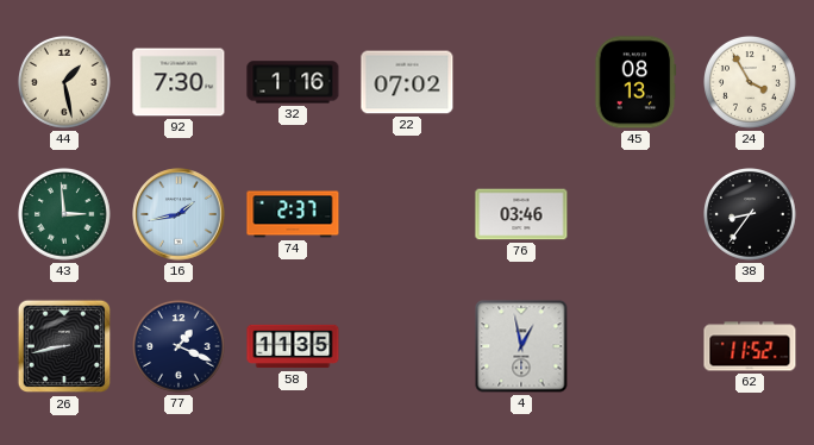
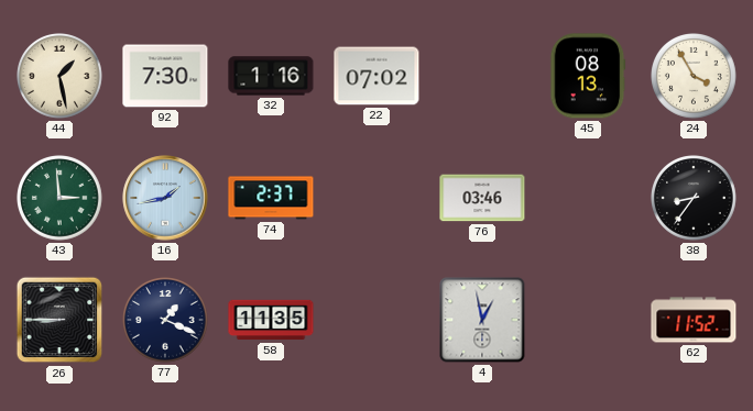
26: 8:43 -> 8:45
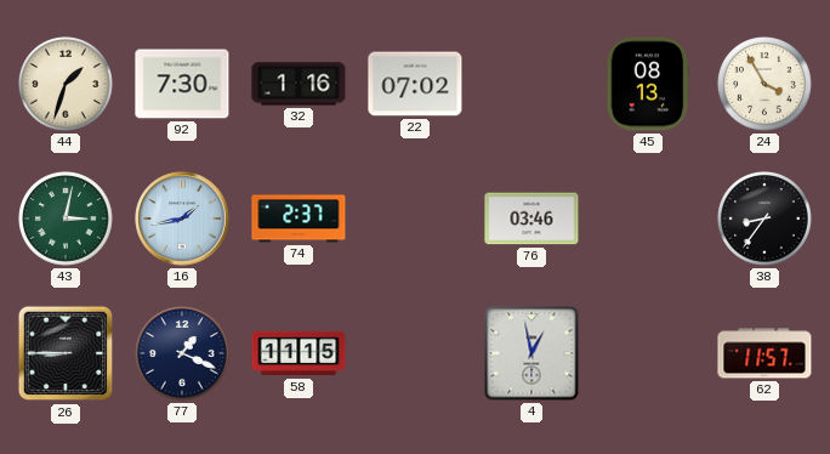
44: 1:28 -> 1:33
43: 2:59 -> 3:02
58: 11:35 -> 11:15
62: 11:52 -> 11:57
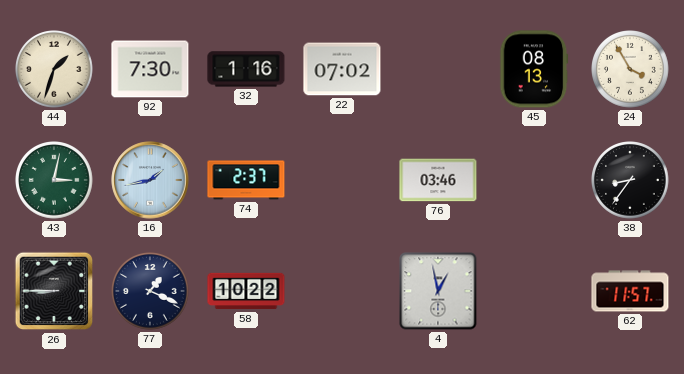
58: 11:15 -> 10:22
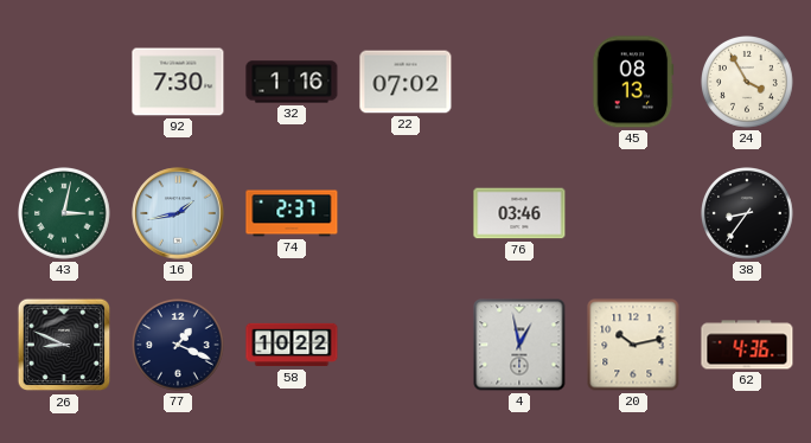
44: 1:33 -> none
26: 8:45 -> 8:49
20: none -> 10:13
62: 11:57 -> 4:36
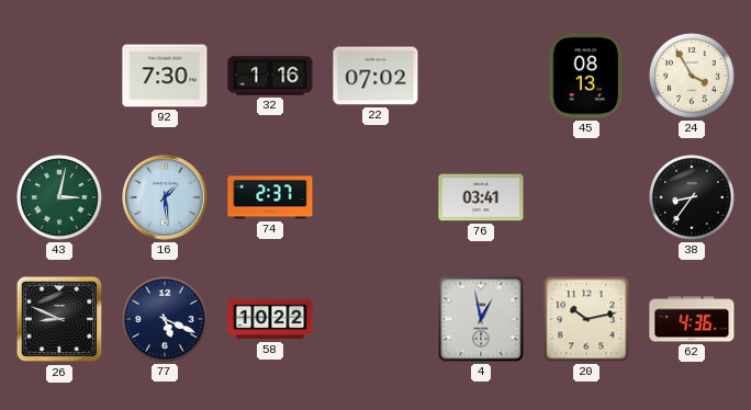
16: 1:43 -> 1:29
76: 03:46 -> 03:41
77: 1:19 -> 5:19
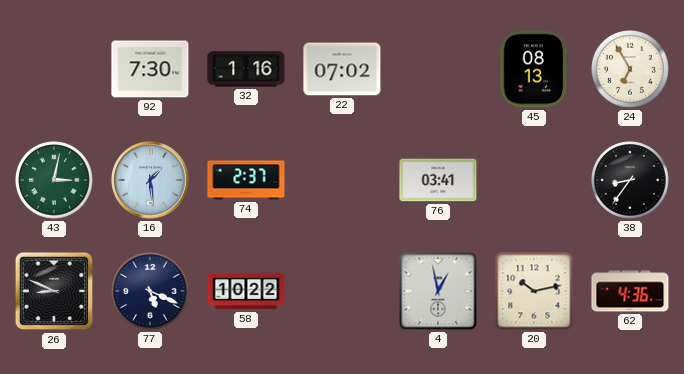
24: 3:55 -> 6:55
